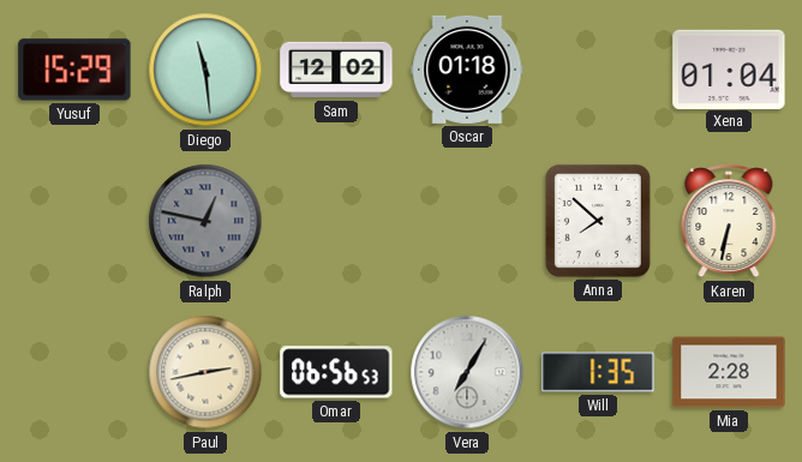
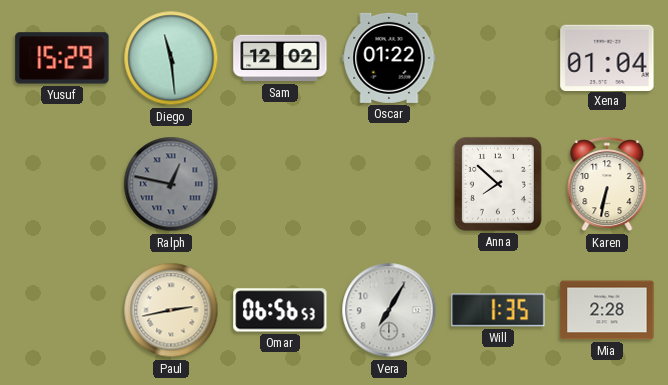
Oscar: 01:18 -> 01:22
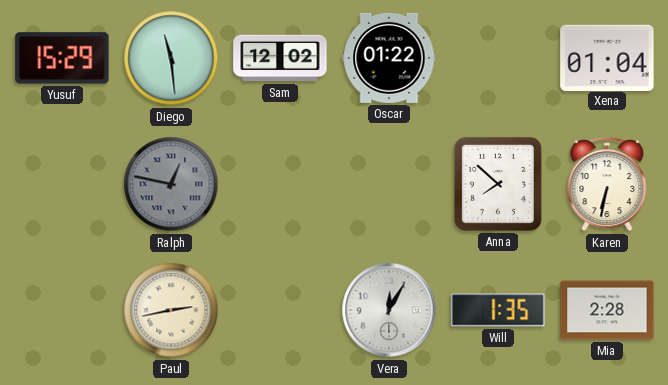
Omar: 06:56 -> none
Vera: 7:05 -> 12:05
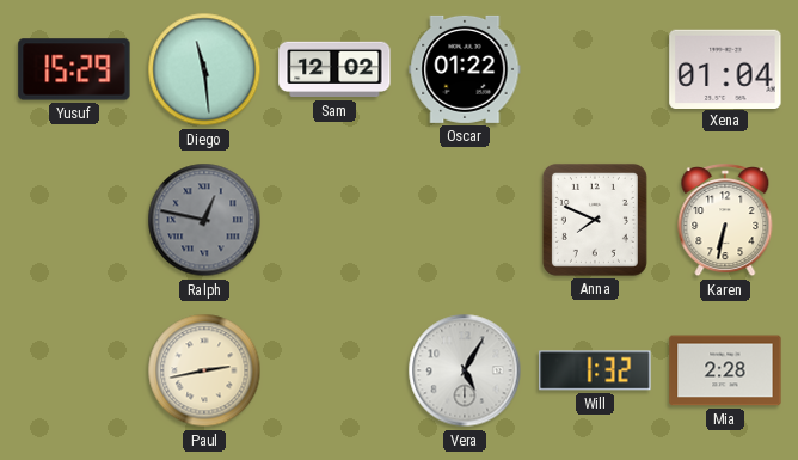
Anna: 7:52 -> 7:49
Vera: 12:05 -> 5:05
Will: 1:35 -> 1:32
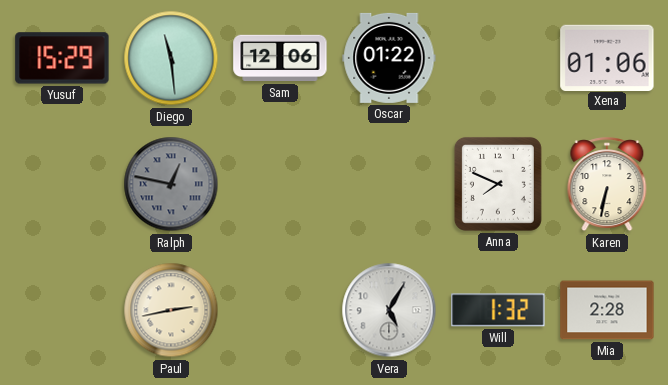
Sam: 12:02 -> 12:06
Xena: 01:04 -> 01:06
